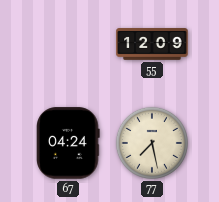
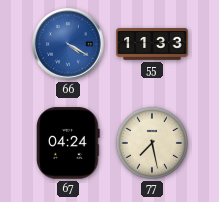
66: none -> 4:20
55: 12:09 -> 11:33
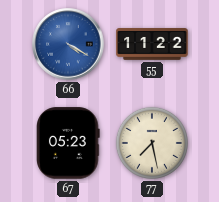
55: 11:33 -> 11:22
67: 04:24 -> 05:23
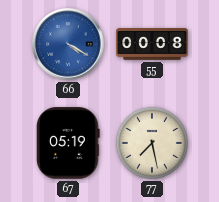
55: 11:22 -> 00:08
67: 05:23 -> 05:19
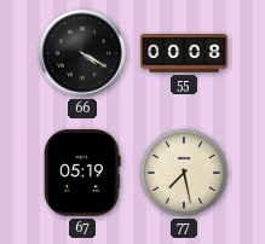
66 dial: blue -> black
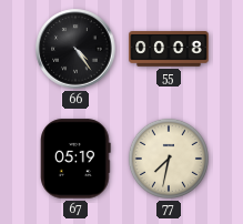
66: 4:20 -> 4:24
77: 7:28 -> 7:32
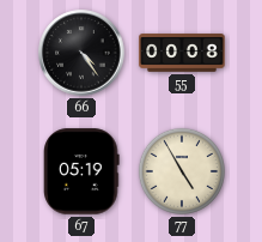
77: 7:32 -> 4:55
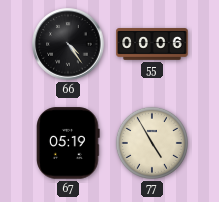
55: 00:08 -> 00:06
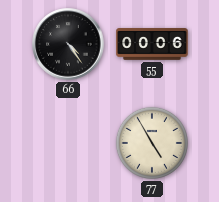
67: 05:19 -> none
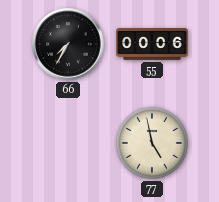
66: 4:24 -> 7:35
77: 4:55 -> 4:58
